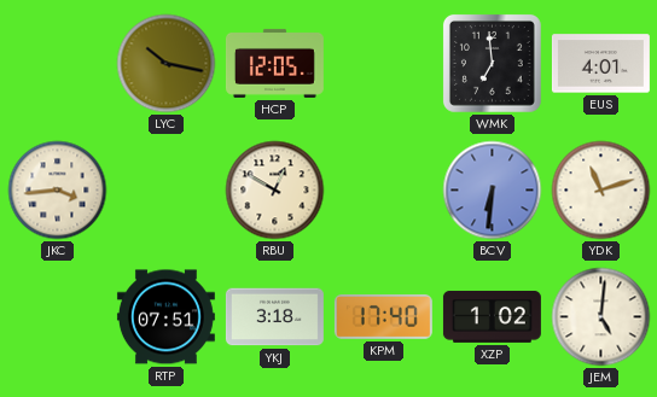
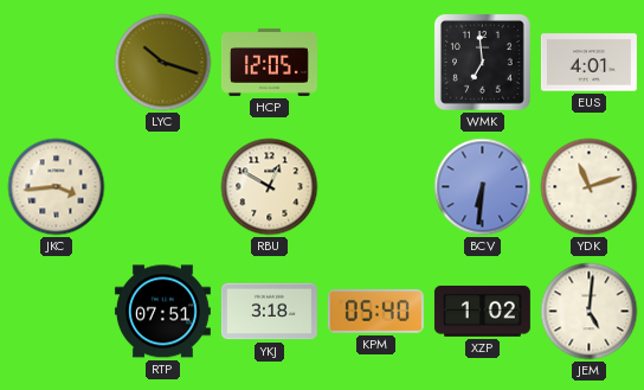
LYC: 10:17 -> 10:18
KPM: 17:40 -> 05:40
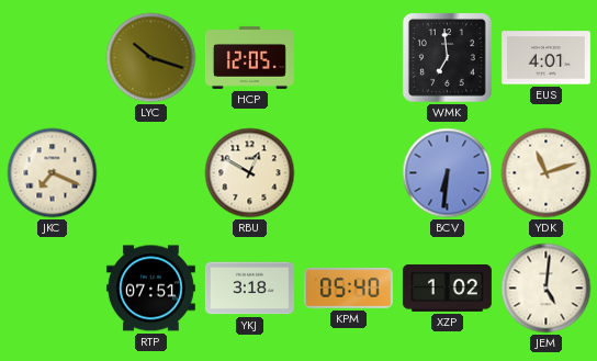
JKC: 3:44 -> 7:19
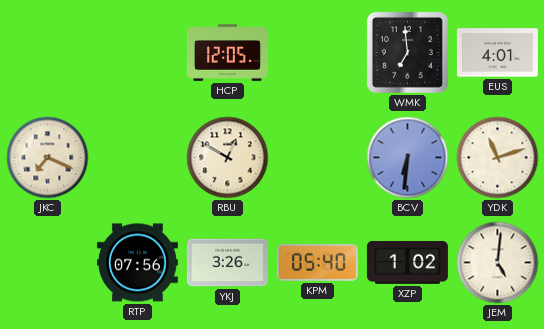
LYC: 10:18 -> none
RTP: 07:51 -> 07:56
YKJ: 3:18 -> 3:26
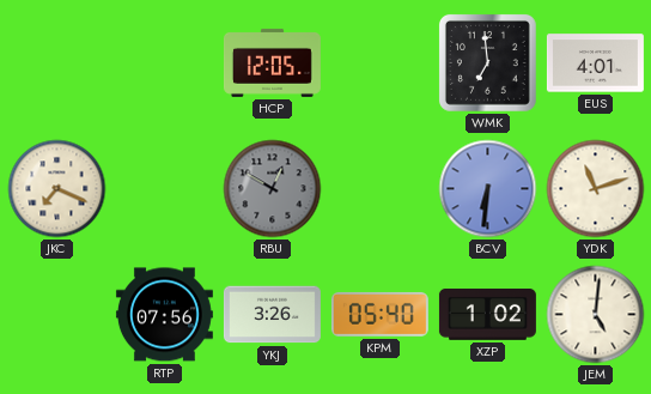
RBU dial: cream -> grey
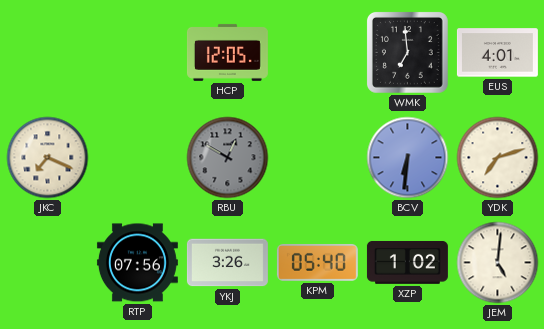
YDK: 11:12 -> 7:12
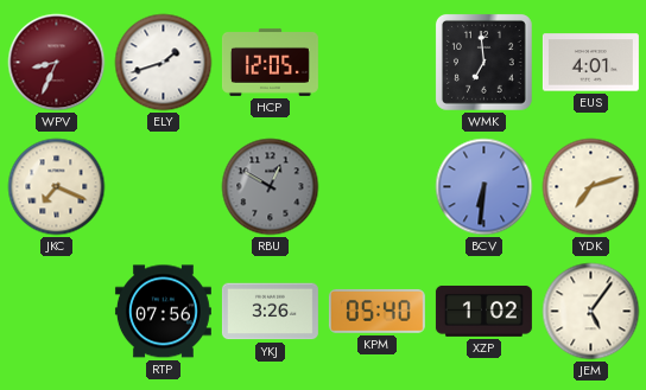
WPV: none -> 8:34
ELY: none -> 1:42
JEM: 5:01 -> 5:06
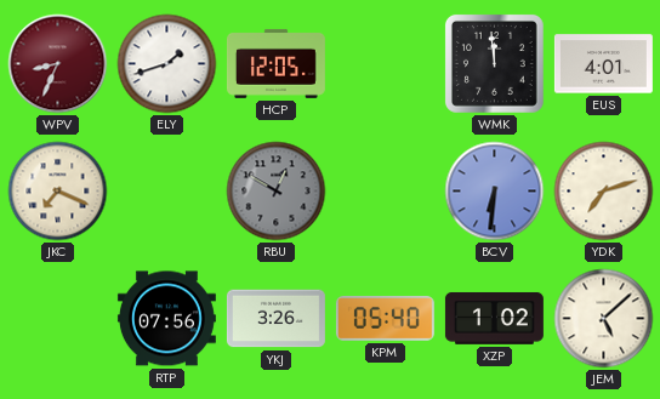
WMK: 6:59 -> 11:59
JEM: 5:06 -> 5:08
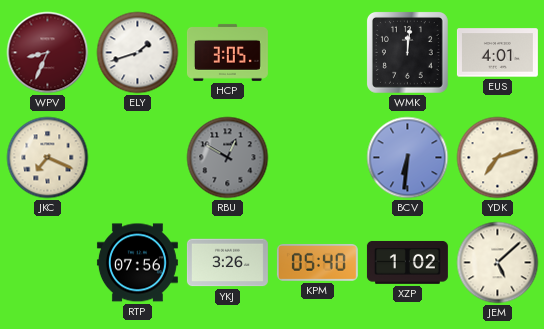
HCP: 12:05 -> 3:05
WMK: 11:59 -> 12:01
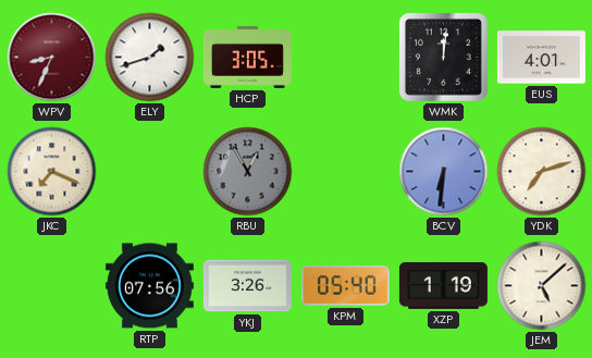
RBU: 12:50 -> 12:55
XZP: 1:02 -> 1:19
